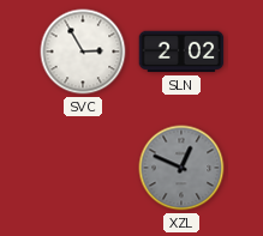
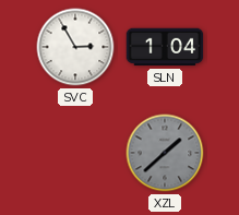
SLN: 2:02 -> 1:04
XZL: 12:49 -> 1:38
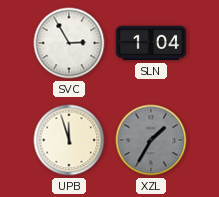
UPB: none -> 11:57
XZL: 1:38 -> 1:35
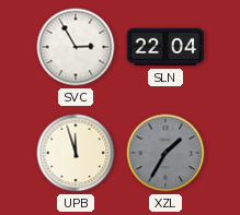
SLN: 1:04 -> 22:04
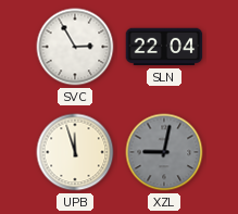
XZL: 1:35 -> 9:02
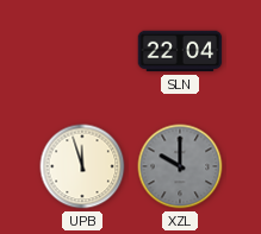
SVC: 2:55 -> none
XZL: 9:02 -> 10:00
